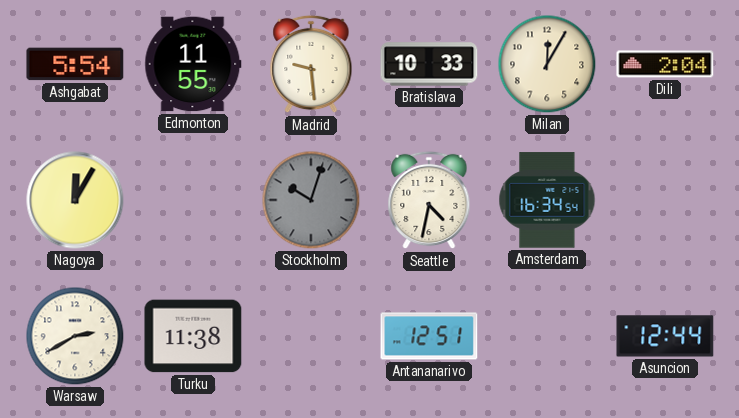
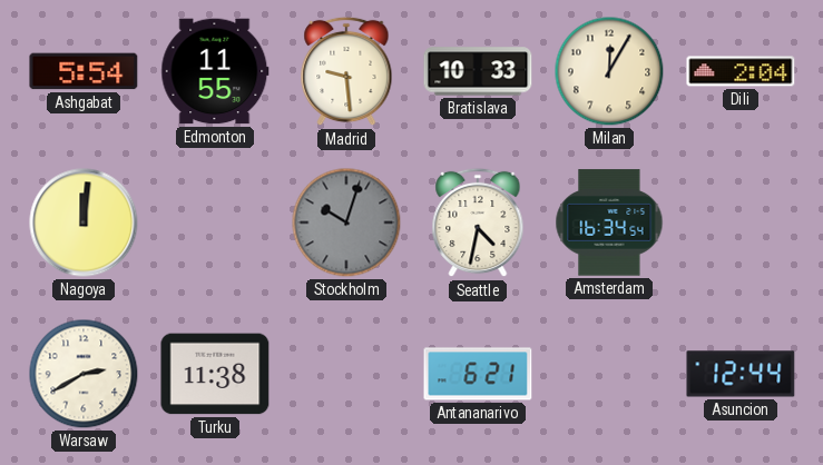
Nagoya: 12:05 -> 12:01
Antananarivo: 12:51 -> 6:21
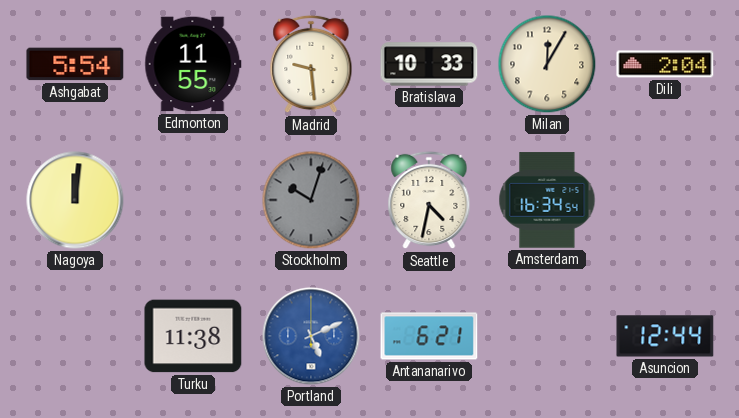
Warsaw: 2:40 -> none
Portland: none -> 5:11
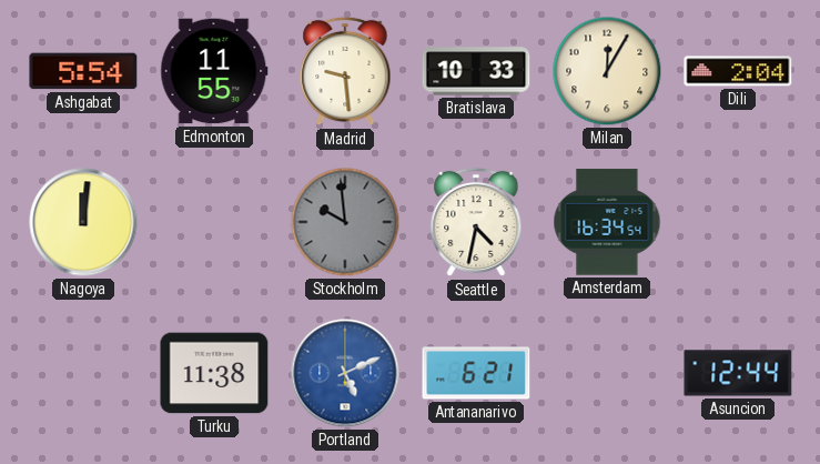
Stockholm: 10:03 -> 9:59
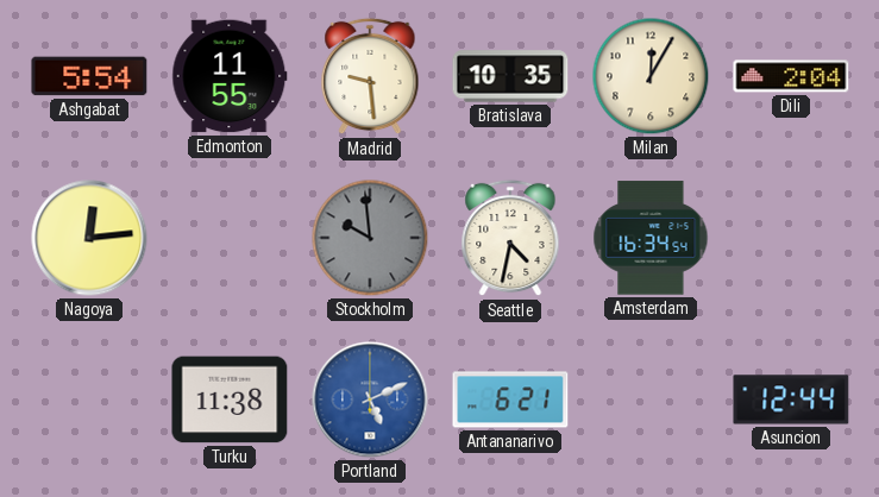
Bratislava: 10:33 -> 10:35
Nagoya: 12:01 -> 12:14
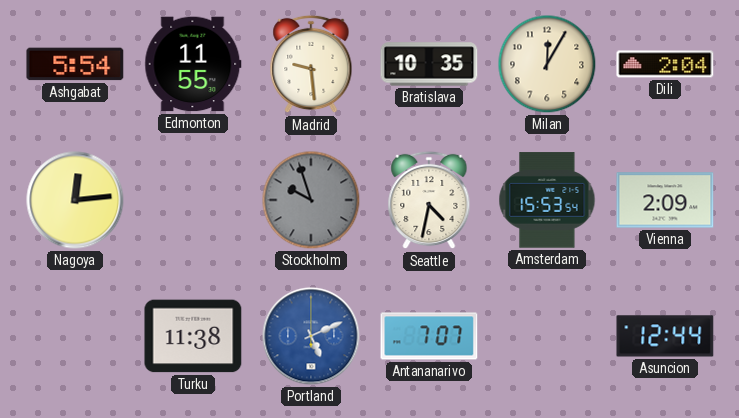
Stockholm: 9:59 -> 9:57
Amsterdam: 16:34 -> 15:53
Vienna: none -> 2:09
Antananarivo: 6:21 -> 7:07
